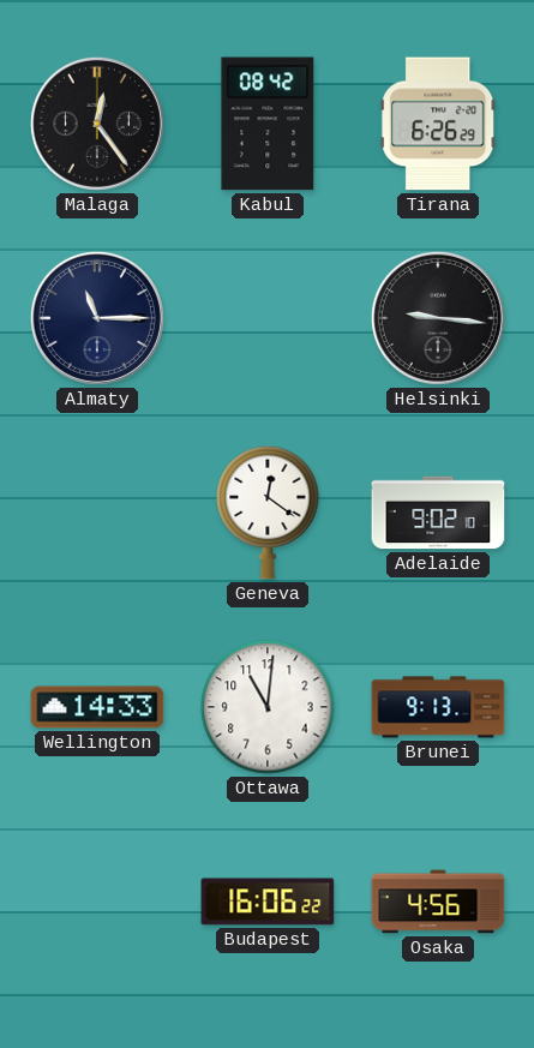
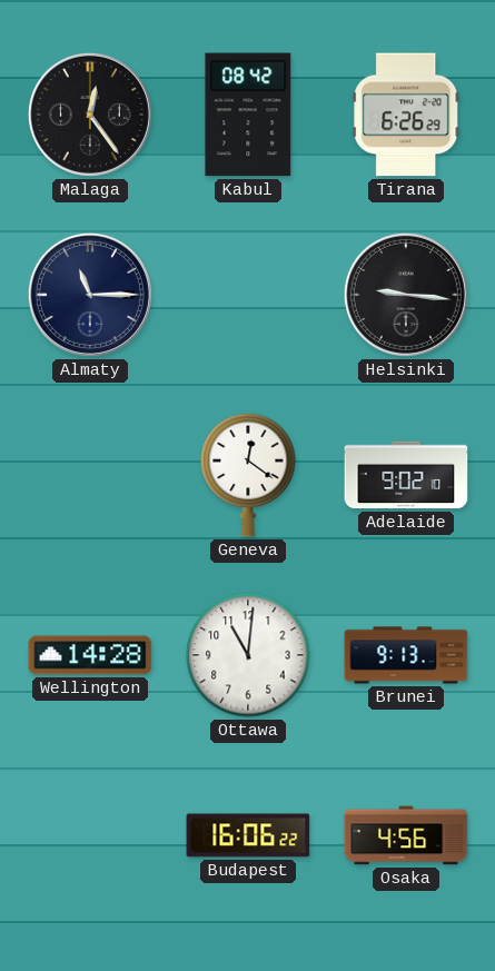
Wellington: 14:33 -> 14:28
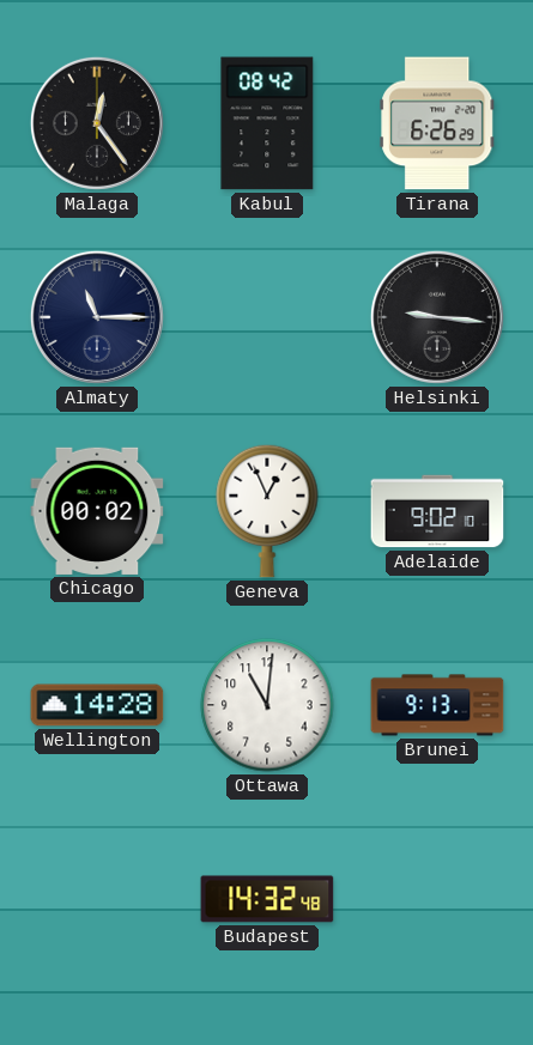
Chicago: none -> 00:02
Geneva: 12:21 -> 12:56
Budapest: 16:06 -> 14:32
Osaka: 4:56 -> none
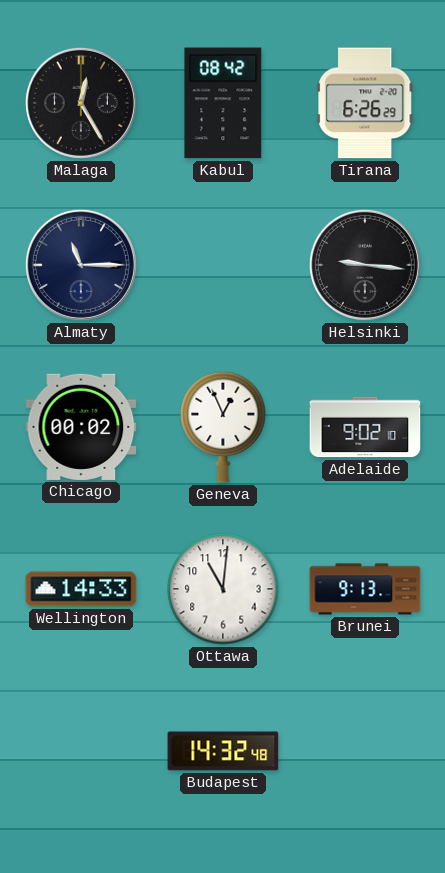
Malaga: 12:24 -> 12:25
Wellington: 14:28 -> 14:33
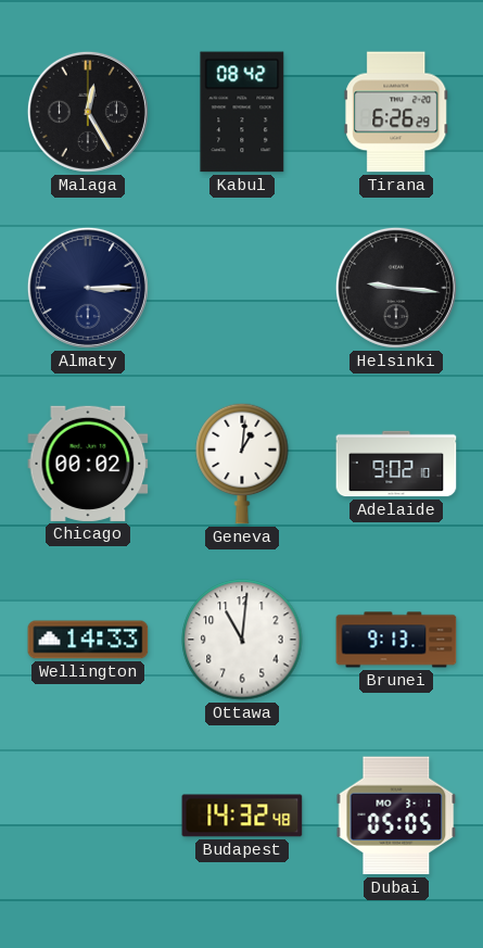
Almaty: 11:15 -> 3:15
Geneva: 12:56 -> 1:01
Dubai: none -> 05:05
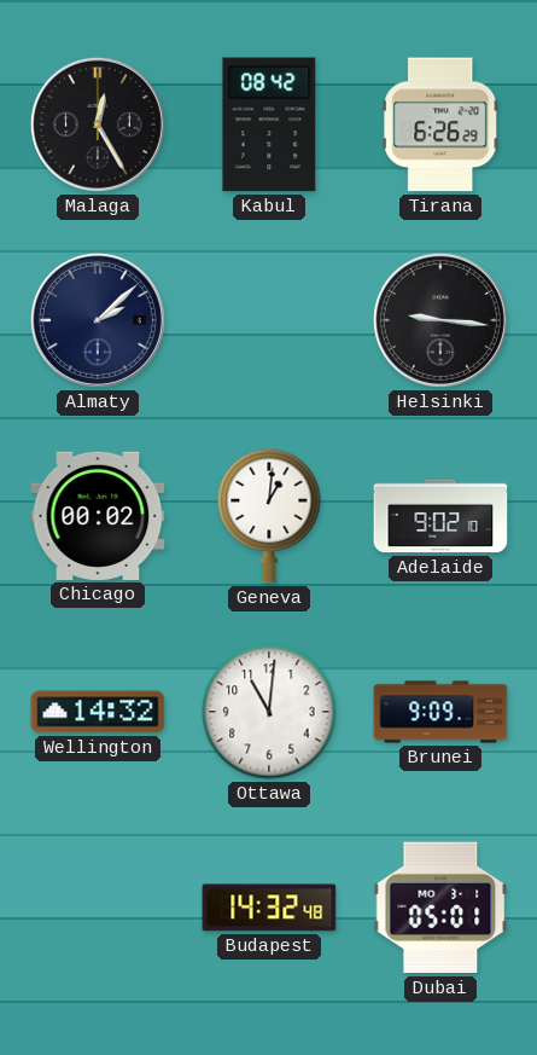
Almaty: 3:15 -> 2:08
Wellington: 14:33 -> 14:32
Brunei: 9:13 -> 9:09
Dubai: 05:05 -> 05:01
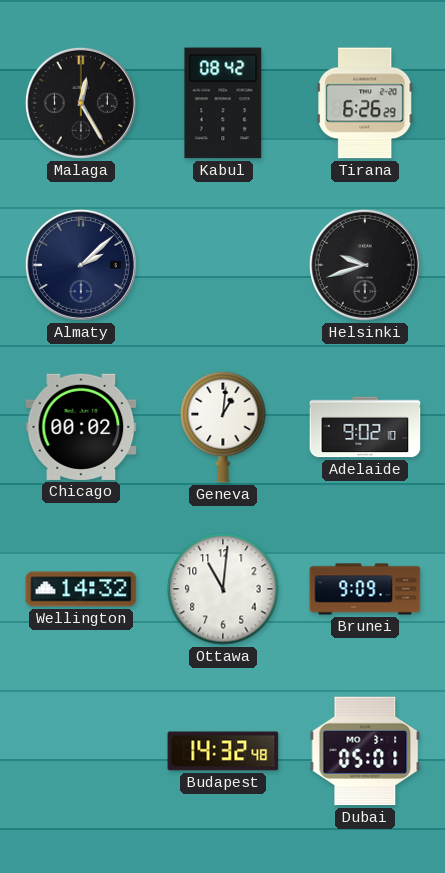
Helsinki: 9:16 -> 9:42
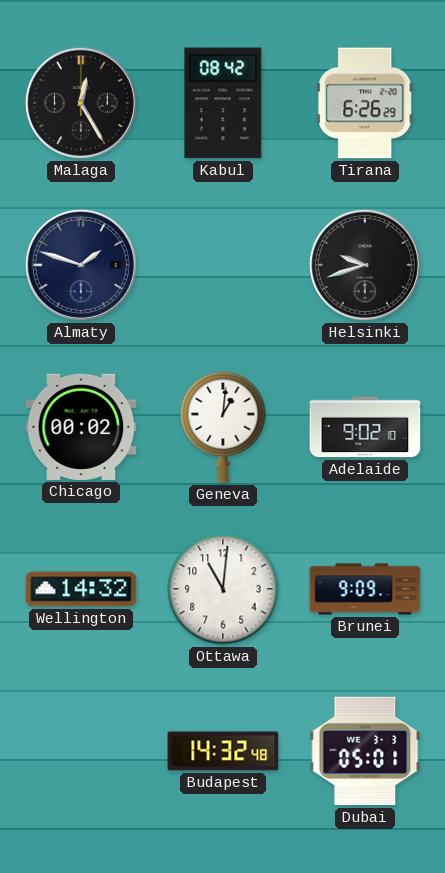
Almaty: 2:08 -> 1:48
Dubai date: MO 3-1 -> WE 3-3
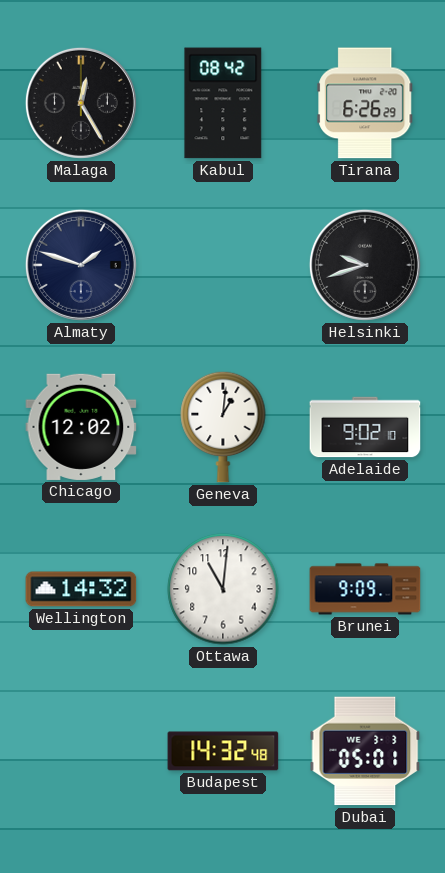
Chicago: 00:02 -> 12:02
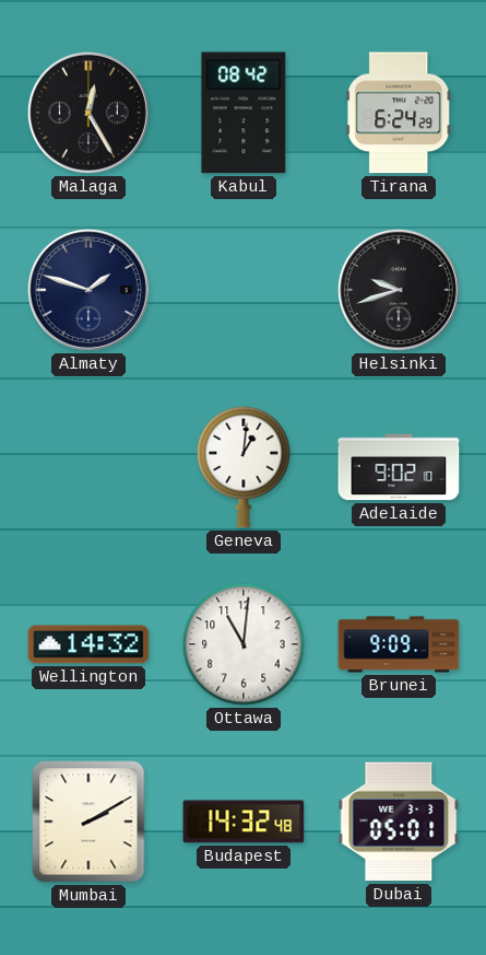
Tirana: 6:26 -> 6:24
Chicago: 12:02 -> none
Mumbai: none -> 2:10
